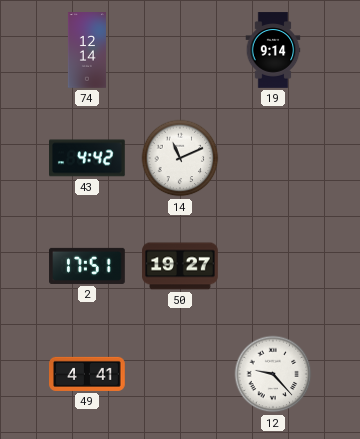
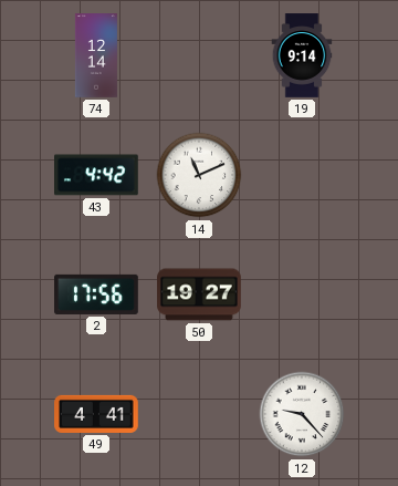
2: 17:51 -> 17:56
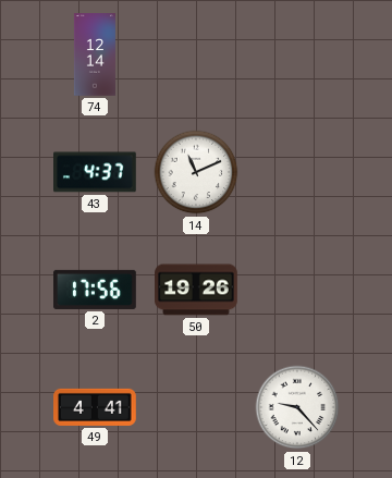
19: 9:14 -> none
43: 4:42 -> 4:37
50: 19:27 -> 19:26
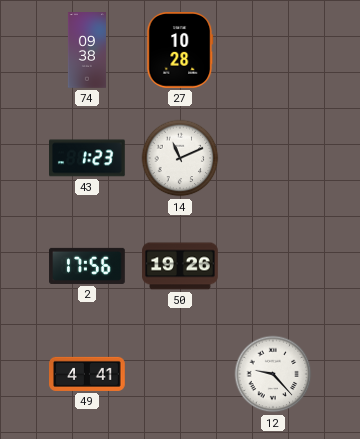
74: 12:14 -> 09:38
27: none -> 10:28
43: 4:37 -> 1:23
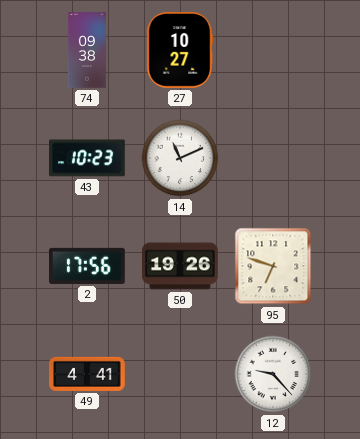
27: 10:28 -> 10:27
43: 1:23 -> 10:23
95: none -> 6:48
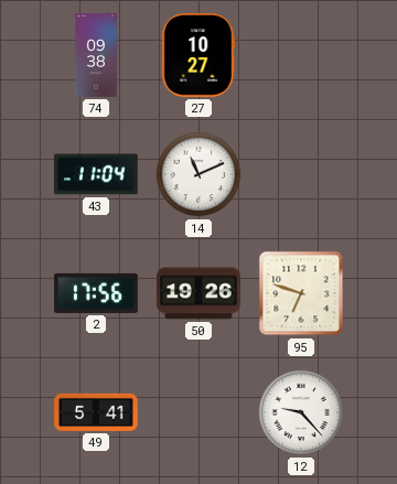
43: 10:23 -> 11:04
49: 4:41 -> 5:41
